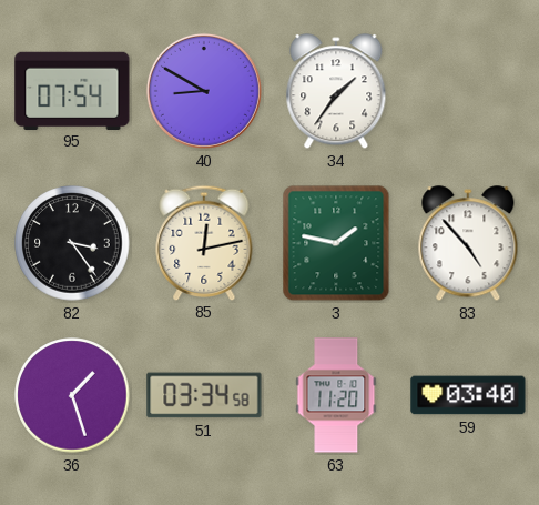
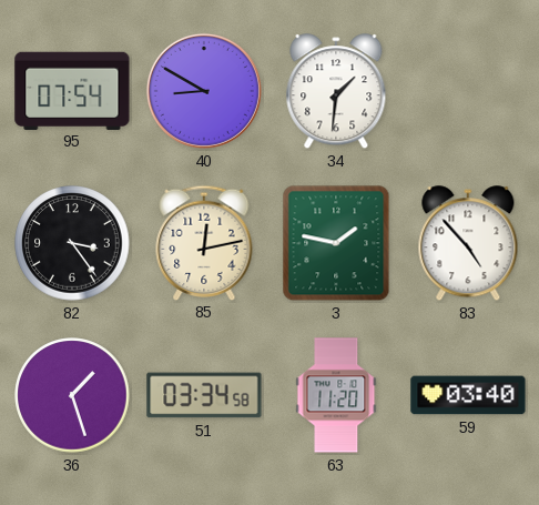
34: 1:36 -> 1:31
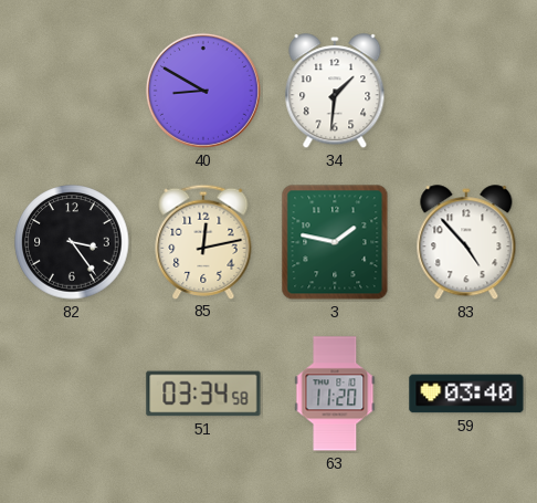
95: 07:54 -> none
36: 1:27 -> none
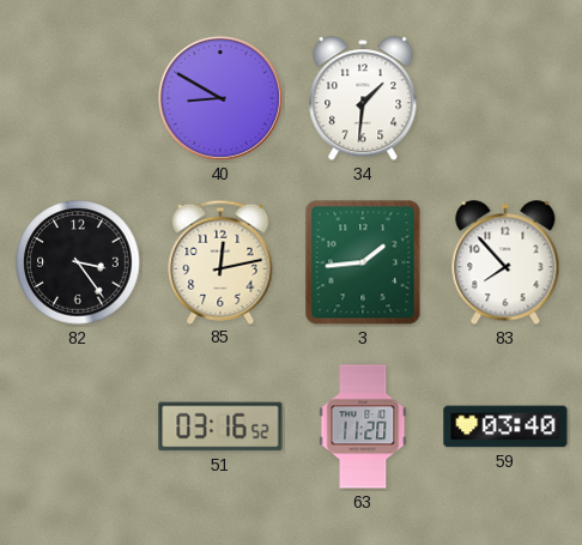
3: 1:47 -> 1:44
83: 4:53 -> 7:53
51: 03:34 -> 03:16
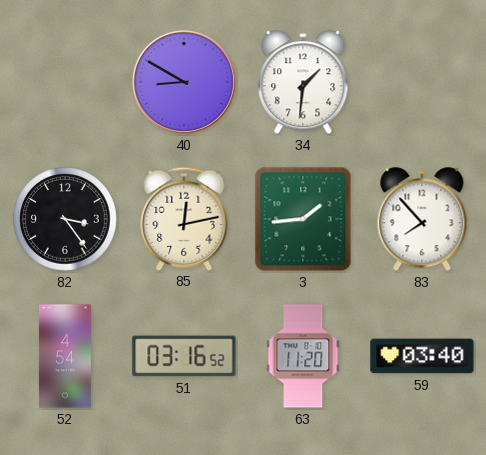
52: none -> 4:54
